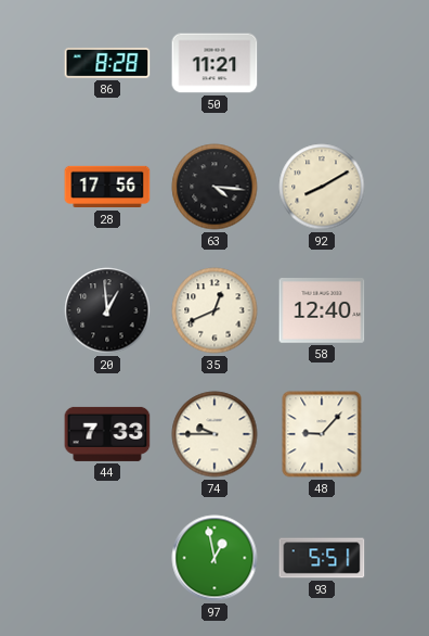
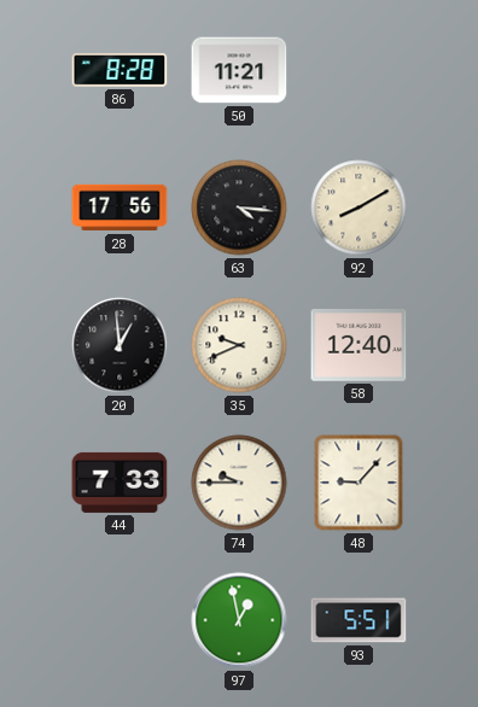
35: 12:41 -> 9:41
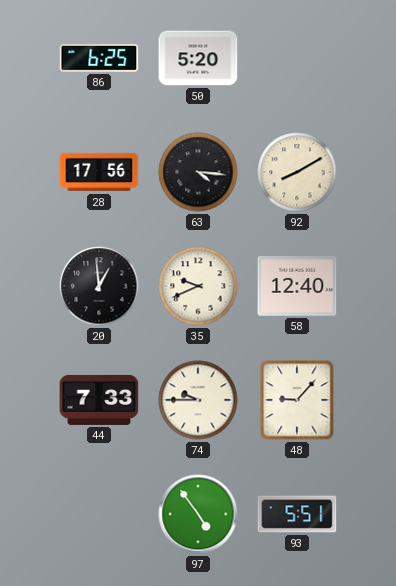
86: 8:28 -> 6:25
50: 11:21 -> 5:20
97: 12:58 -> 4:54
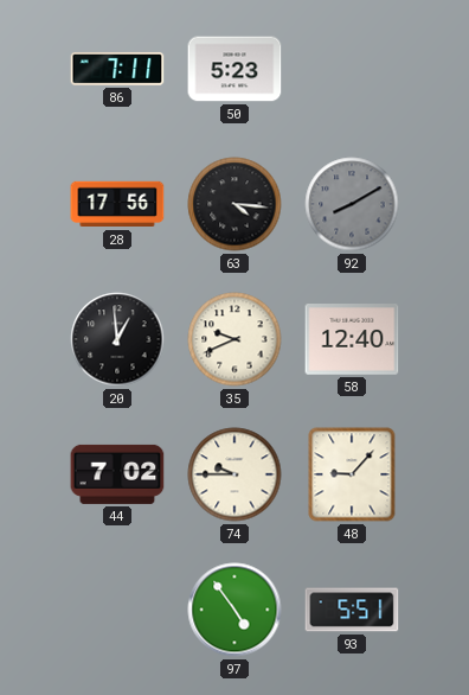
86: 6:25 -> 7:11
50: 5:20 -> 5:23
92 dial: cream -> grey
44: 7:33 -> 7:02
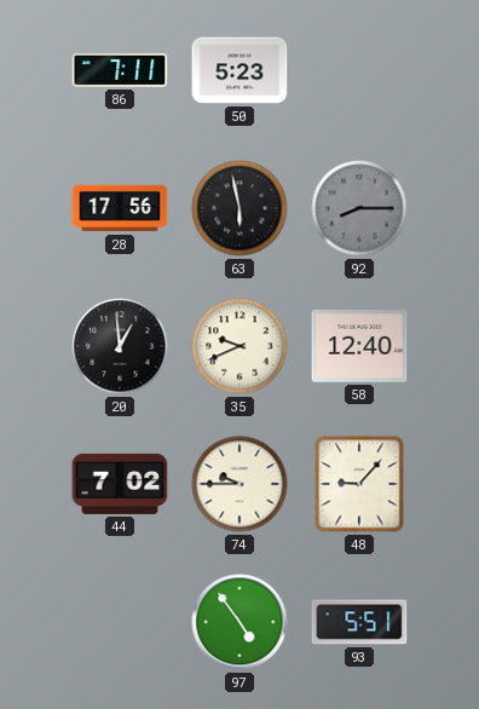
63: 4:16 -> 5:58
92: 8:10 -> 8:15
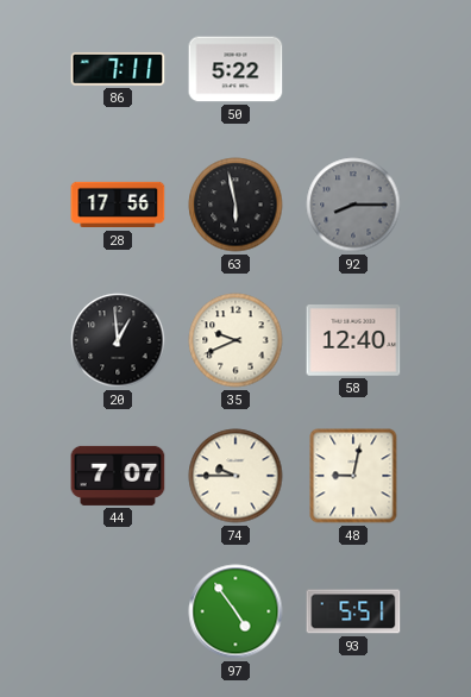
50: 5:23 -> 5:22
44: 7:02 -> 7:07
48: 9:07 -> 9:02
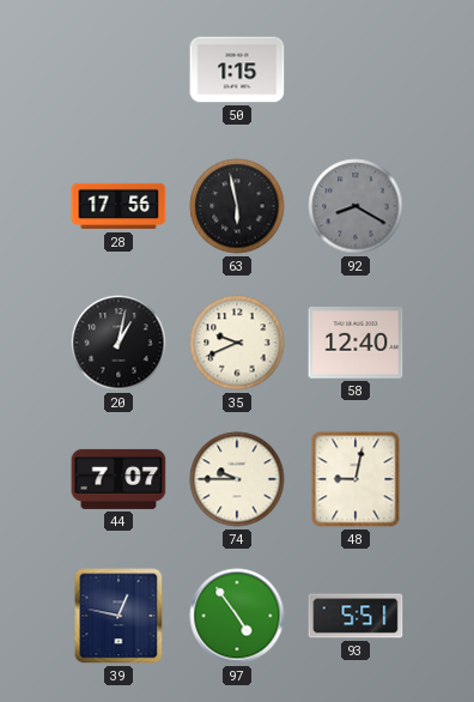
86: 7:11 -> none
50: 5:22 -> 1:15
92: 8:15 -> 8:20
20: 12:59 -> 1:02
39: none -> 12:47
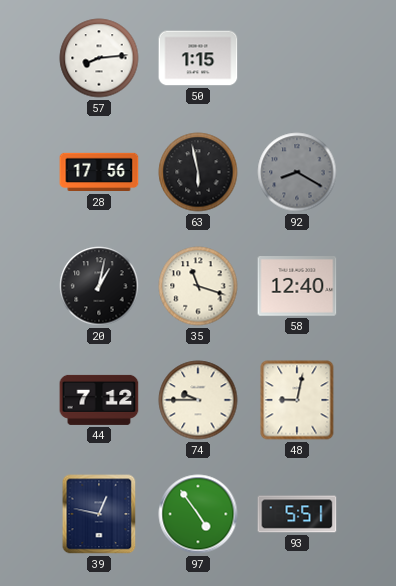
57: none -> 8:14
35: 9:41 -> 11:18
44: 7:07 -> 7:12
